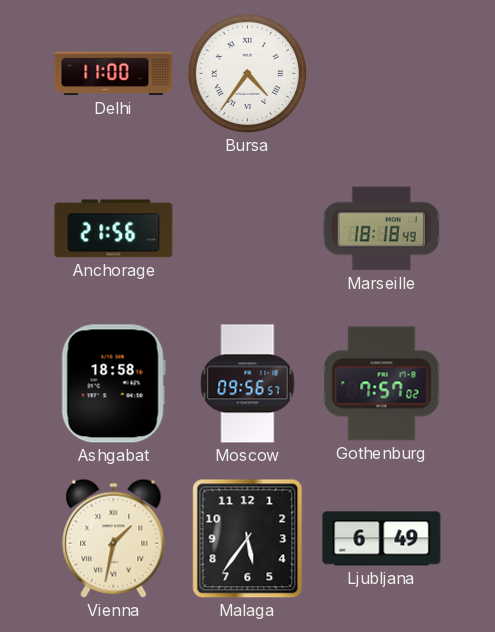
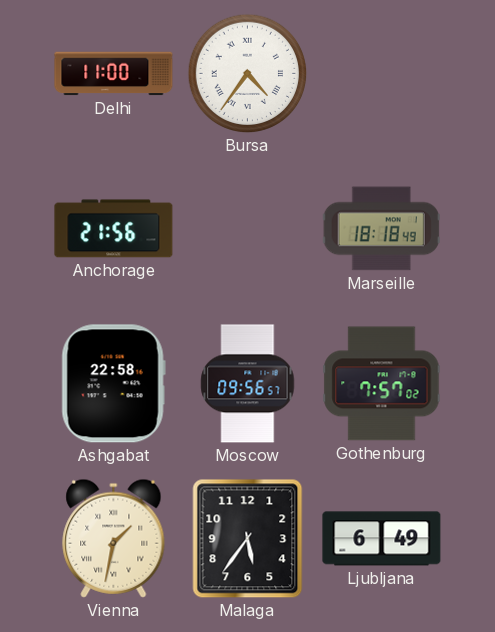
Ashgabat: 18:58 -> 22:58
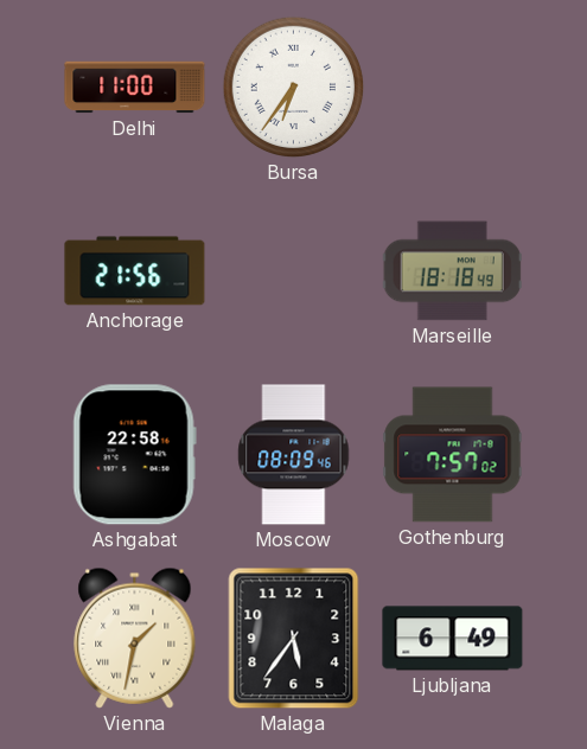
Bursa: 4:36 -> 6:36
Moscow: 09:56 -> 08:09
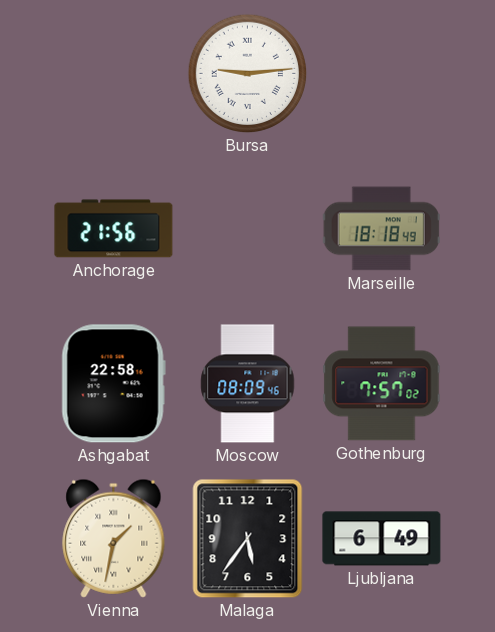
Delhi: 11:00 -> none
Bursa: 6:36 -> 9:14
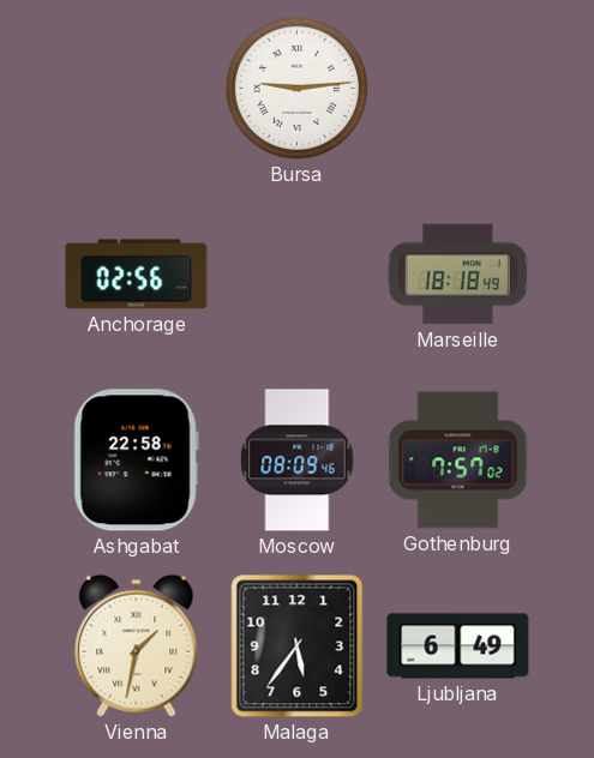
Anchorage: 21:56 -> 02:56
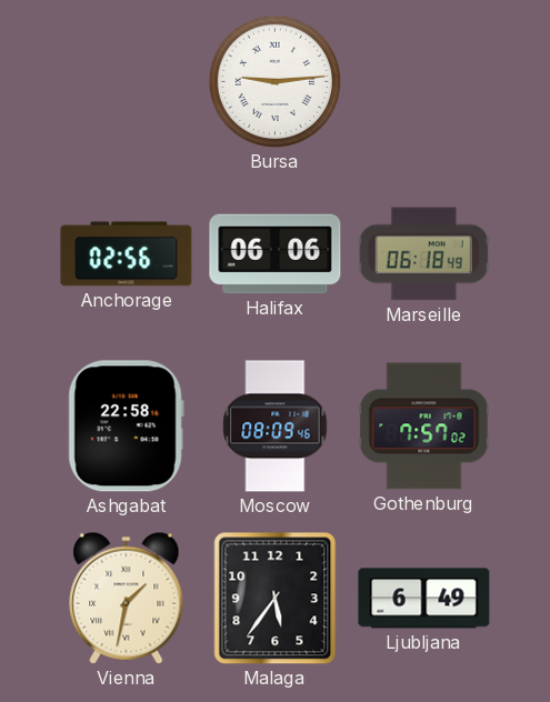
Halifax: none -> 06:06
Marseille: 18:18 -> 06:18
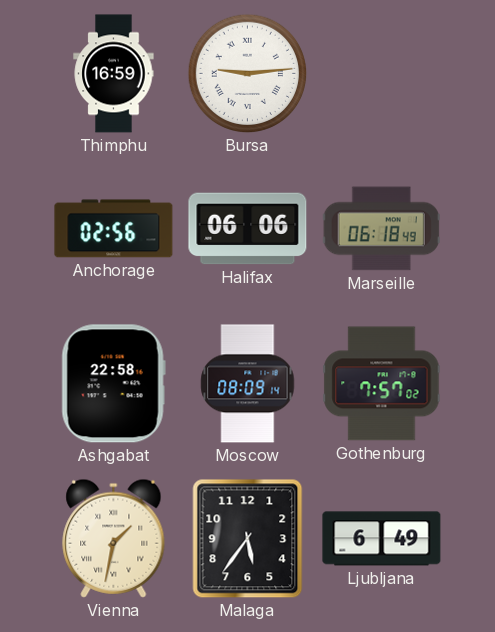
Thimphu: none -> 16:59
Moscow: 08:09:46 -> 08:09:14
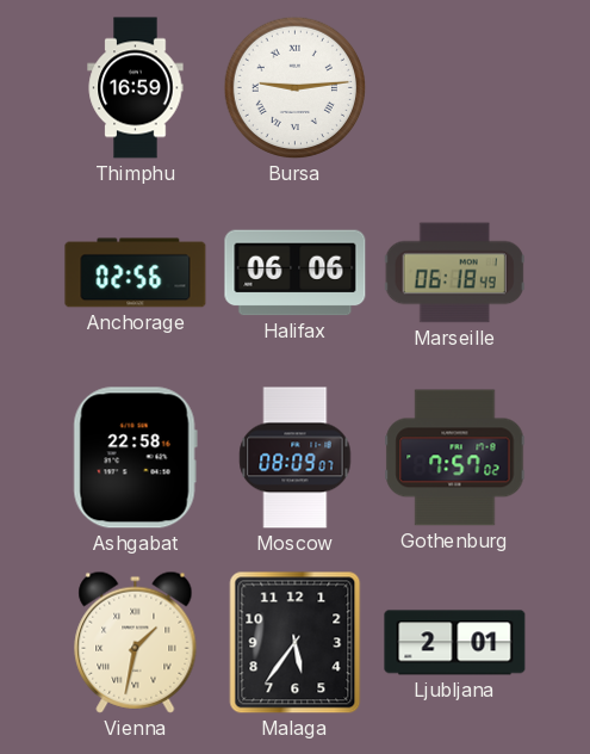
Moscow: 08:09:14 -> 08:09:07
Ljubljana: 6:49 -> 2:01
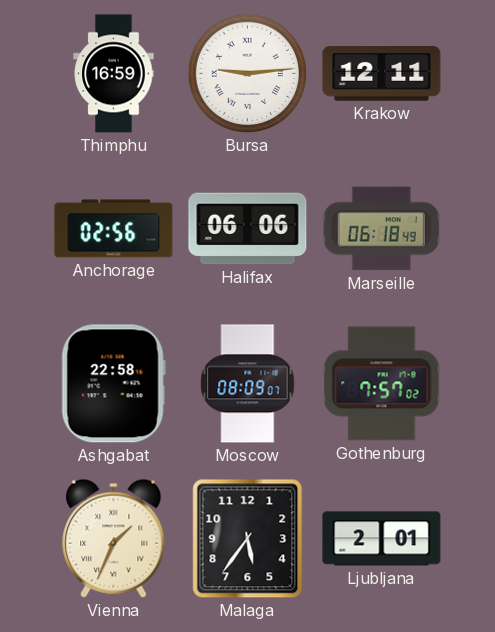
Krakow: none -> 12:11
Vienna: 1:32 -> 1:34
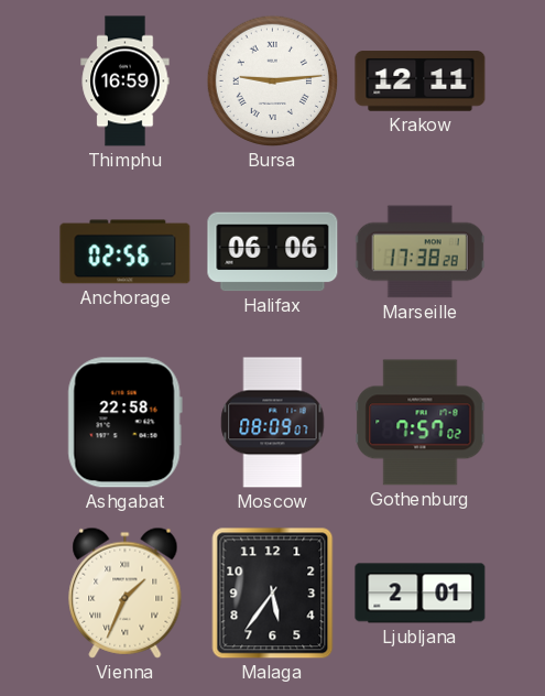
Marseille: 06:18 -> 17:38
